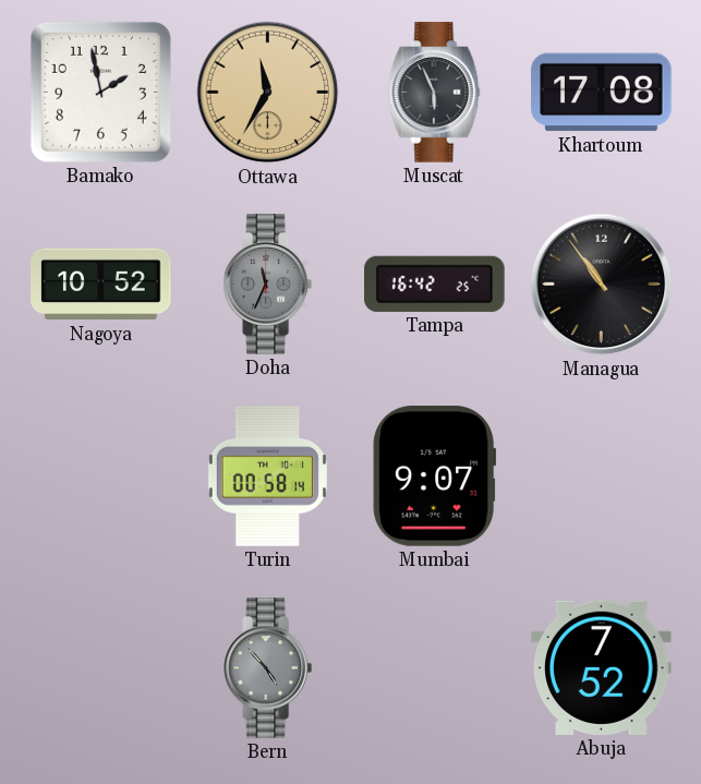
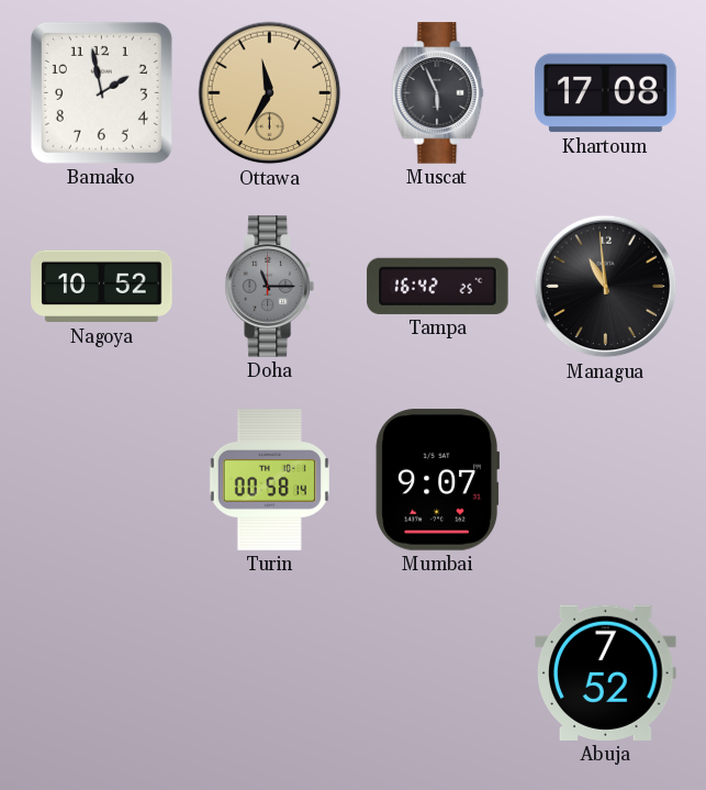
Doha: 11:34 -> 11:15
Managua: 10:54 -> 10:59
Bern: 4:53 -> none
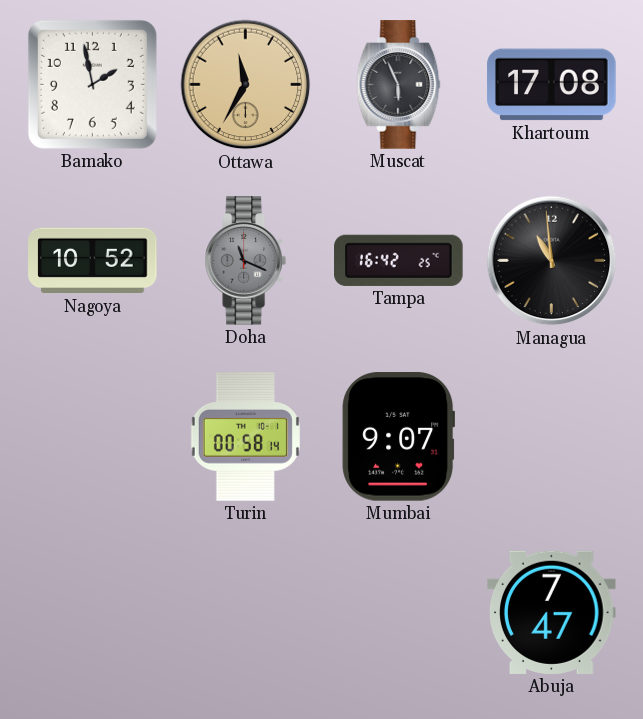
Doha: 11:15 -> 11:19
Abuja: 7:52 -> 7:47
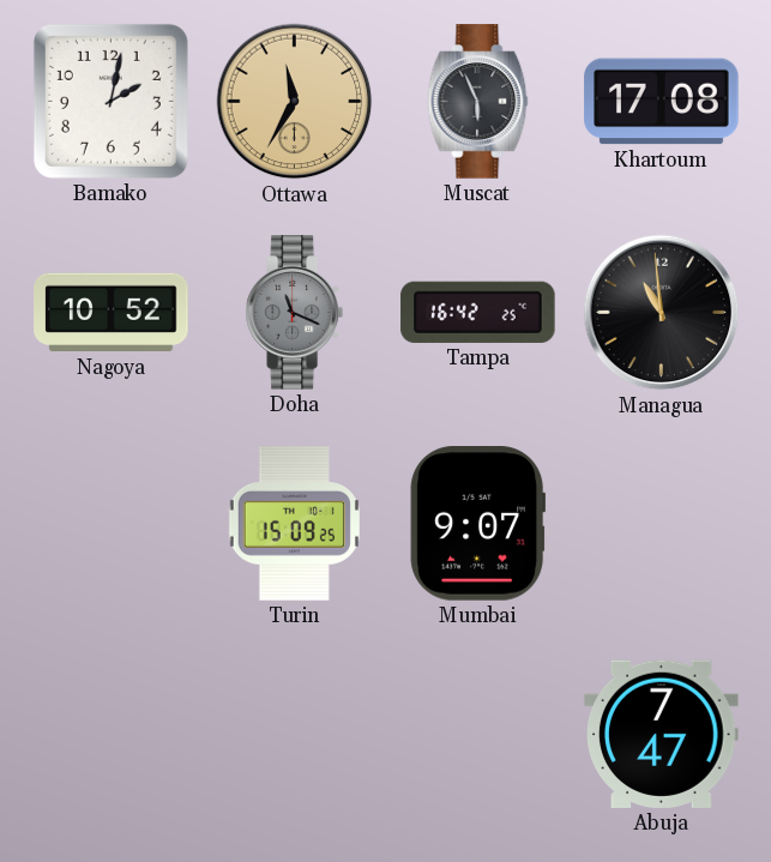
Bamako: 1:58 -> 2:02
Turin: 00:58 -> 15:09
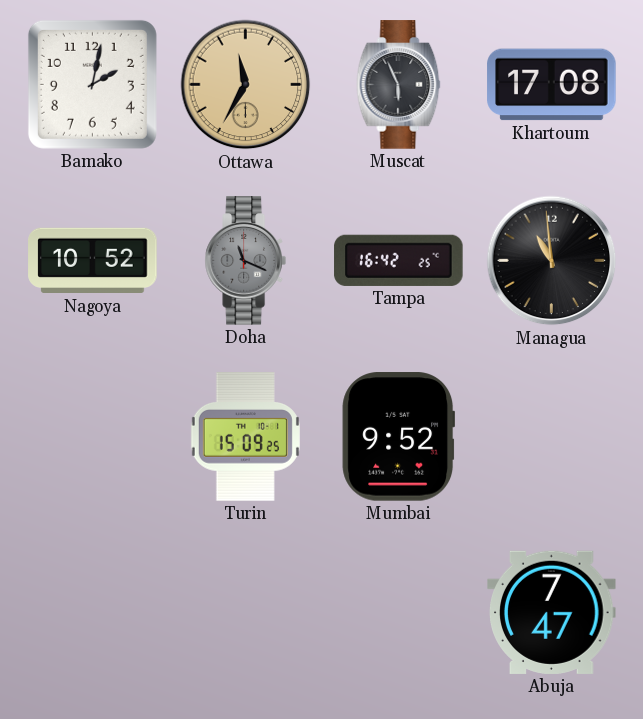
Mumbai: 9:07 -> 9:52
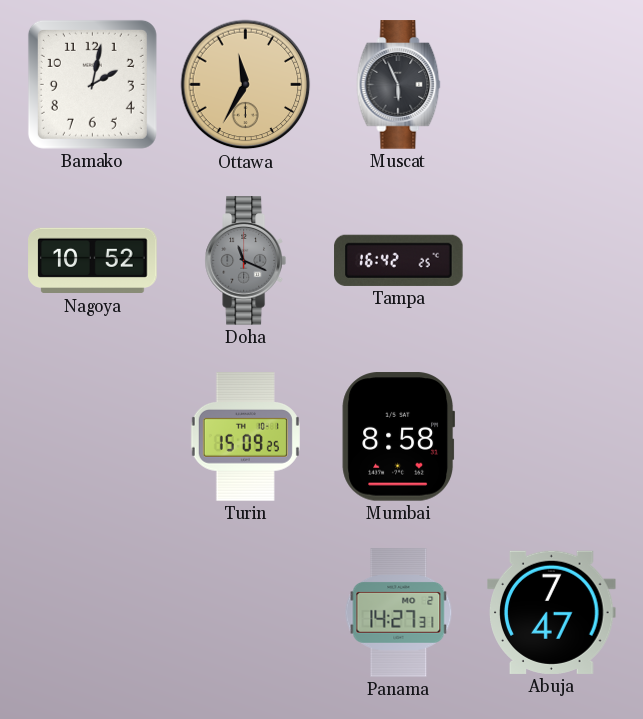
Khartoum: 17:08 -> none
Managua: 10:59 -> none
Mumbai: 9:52 -> 8:58
Panama: none -> 14:27
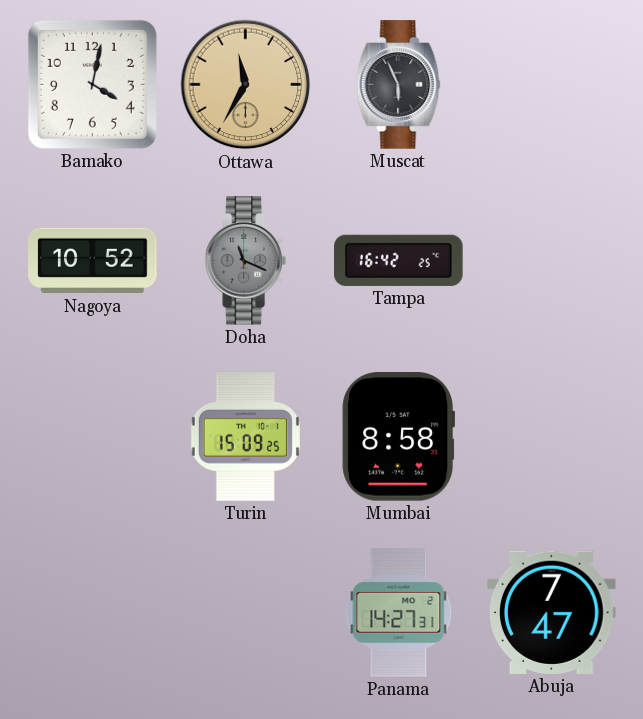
Bamako: 2:02 -> 4:02
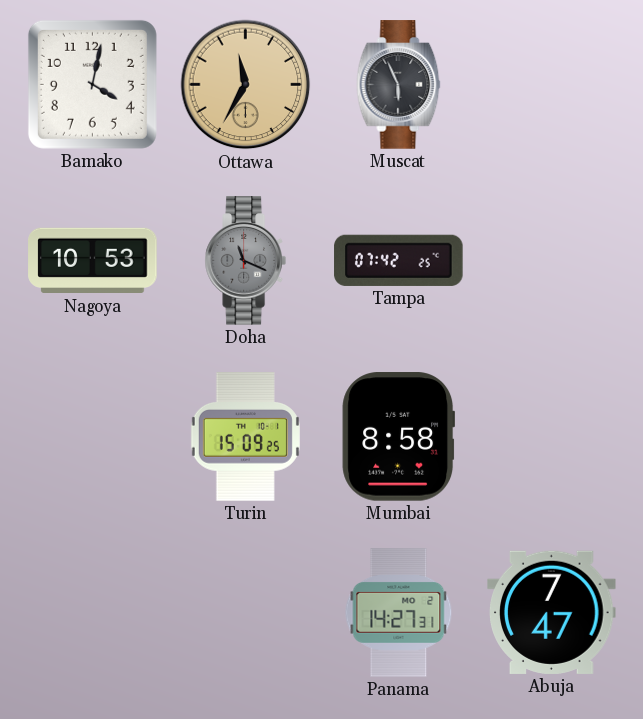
Nagoya: 10:52 -> 10:53
Tampa: 16:42 -> 07:42
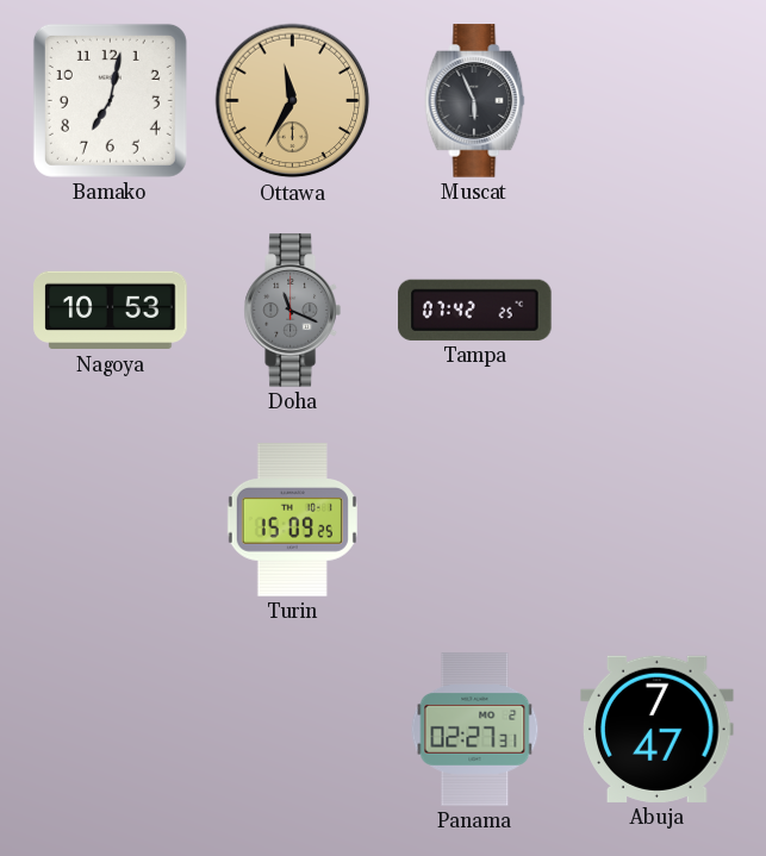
Bamako: 4:02 -> 7:02
Mumbai: 8:58 -> none
Panama: 14:27 -> 02:27
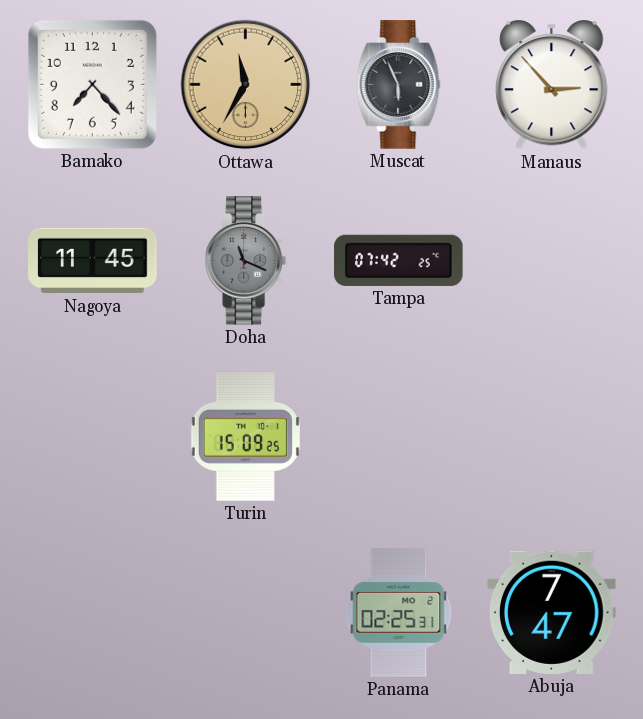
Bamako: 7:02 -> 7:23
Manaus: none -> 2:53
Nagoya: 10:53 -> 11:45
Panama: 02:27 -> 02:25
